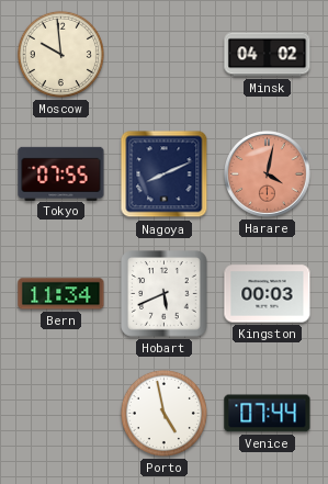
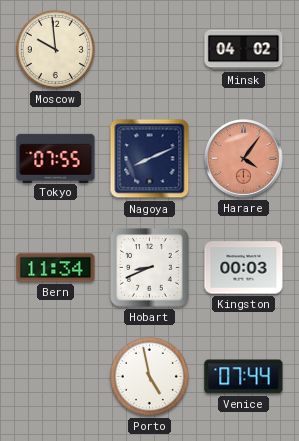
Harare: 4:02 -> 4:06
Hobart: 5:41 -> 8:41
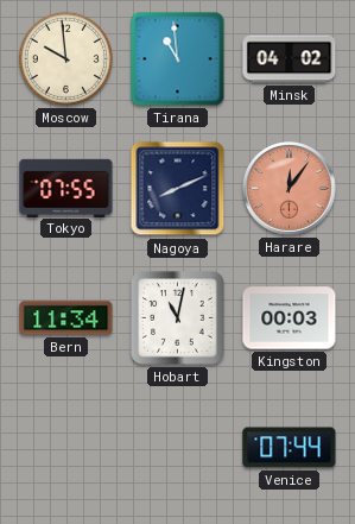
Tirana: none -> 10:59
Harare: 4:06 -> 12:06
Hobart: 8:41 -> 11:02
Porto: 4:58 -> none
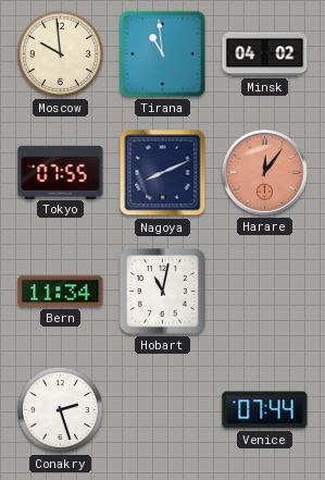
Kingston: 00:03 -> none
Conakry: none -> 2:27
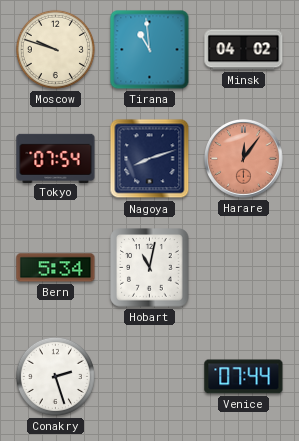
Moscow: 9:59 -> 9:48
Tokyo: 07:55 -> 07:54
Nagoya: 8:11 -> 8:12
Bern: 11:34 -> 5:34
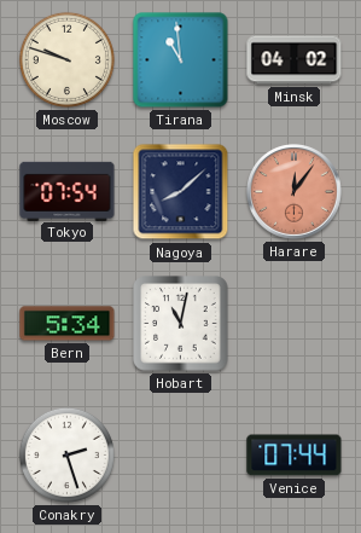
Nagoya: 8:12 -> 8:08
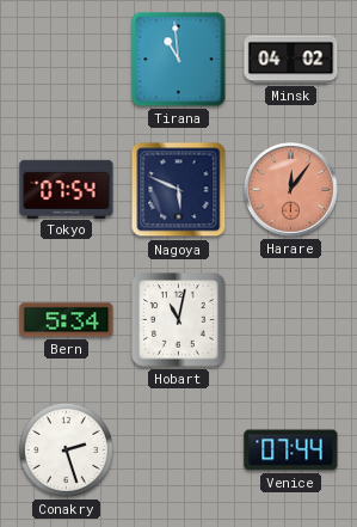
Moscow: 9:48 -> none
Nagoya: 8:08 -> 5:49
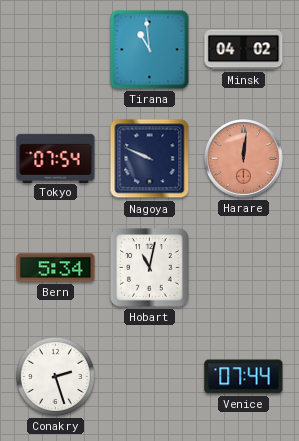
Nagoya: 5:49 -> 9:49
Harare: 12:06 -> 12:01
